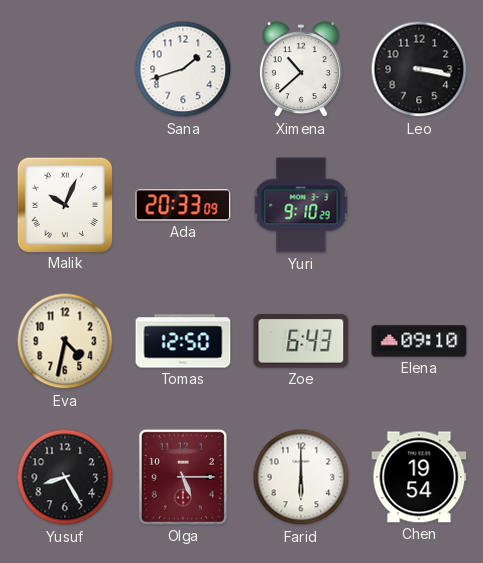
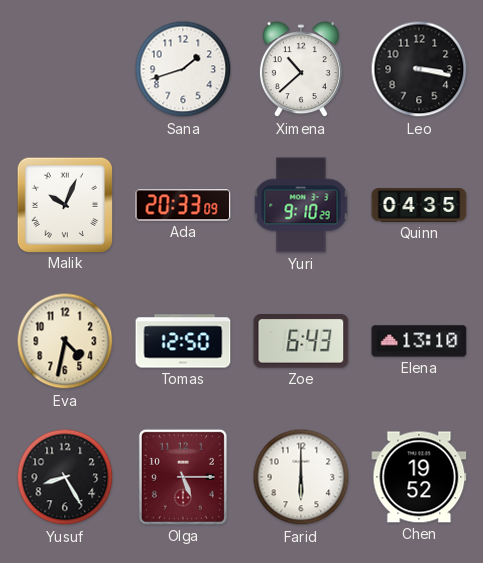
Quinn: none -> 04:35
Elena: 09:10 -> 13:10
Chen: 19:54 -> 19:52
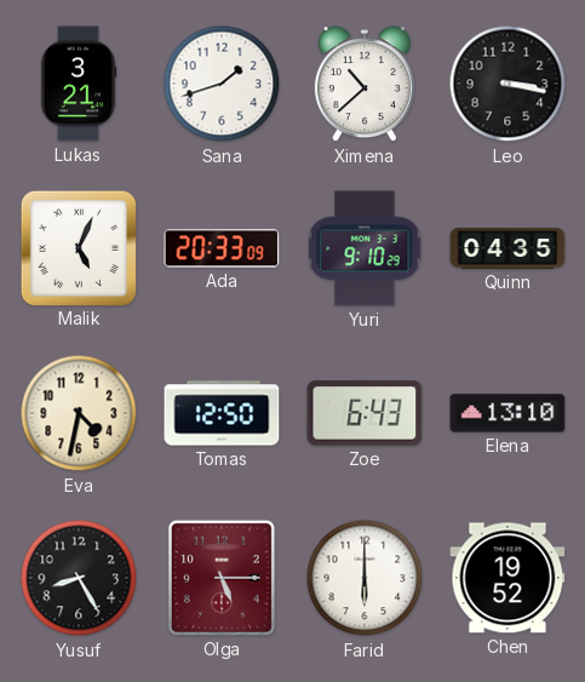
Lukas: none -> 3:21
Malik: 10:04 -> 5:04
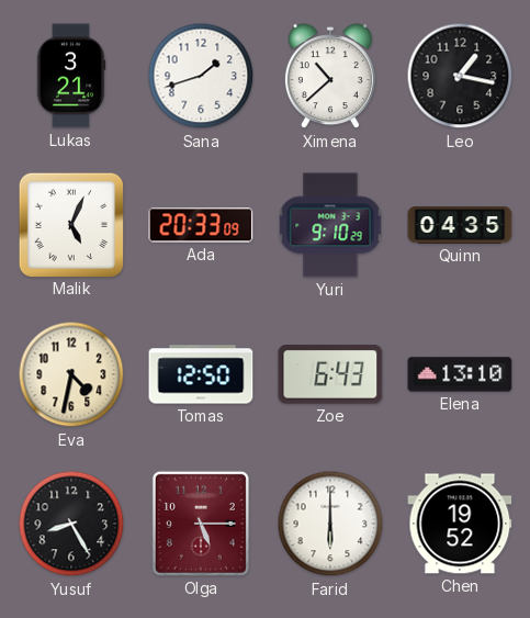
Leo: 3:17 -> 1:17
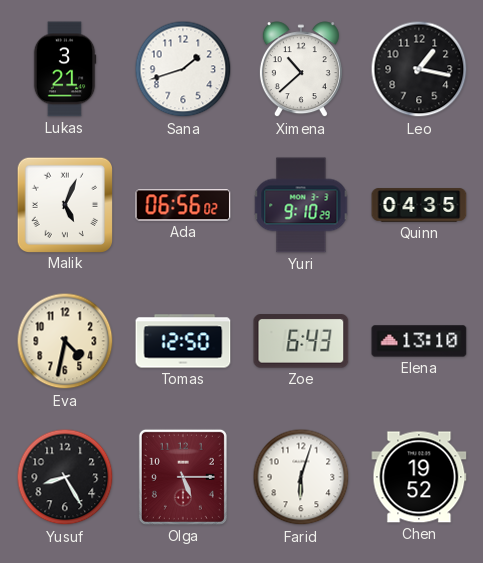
Ada: 20:33 -> 06:56
Farid: 6:00 -> 6:03
